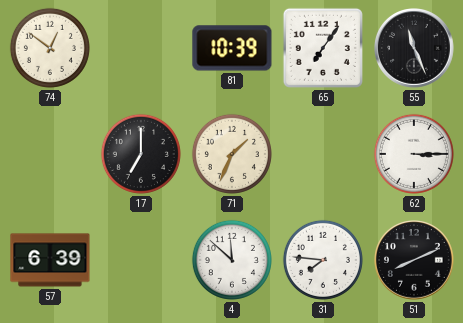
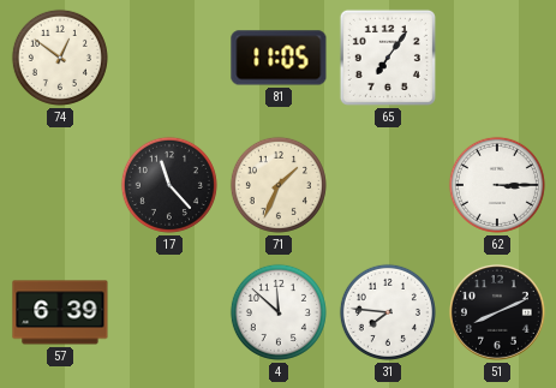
81: 10:39 -> 11:05
55: 11:26 -> none
17: 7:00 -> 11:23
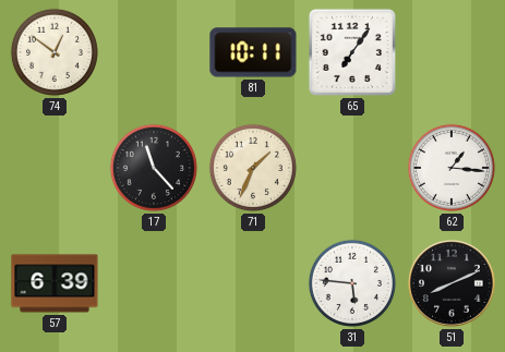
81: 11:05 -> 10:11
62: 3:15 -> 1:16
4: 11:52 -> none
31: 7:46 -> 5:46
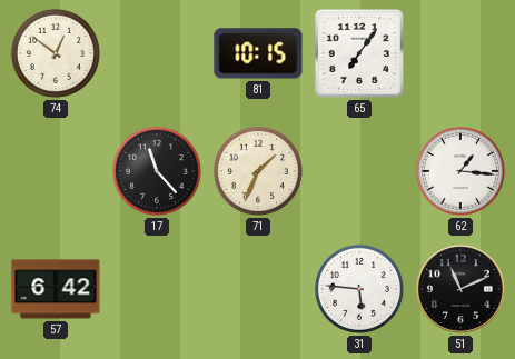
81: 10:11 -> 10:15
57: 6:39 -> 6:42
51: 8:11 -> 11:11
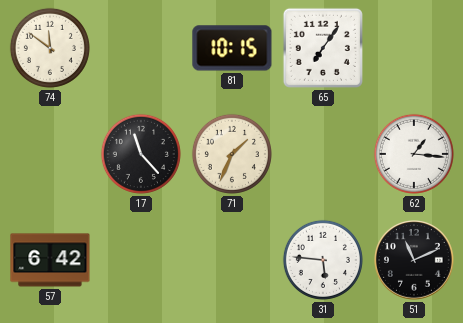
74: 12:51 -> 11:51
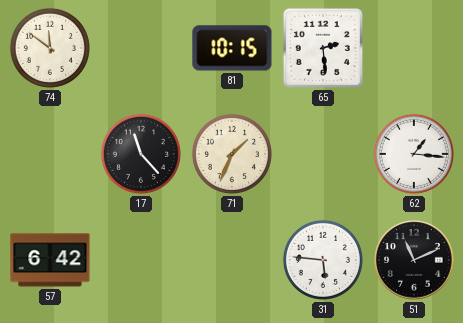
65: 7:06 -> 2:29
